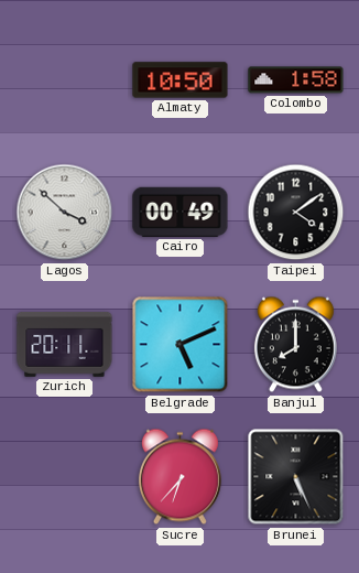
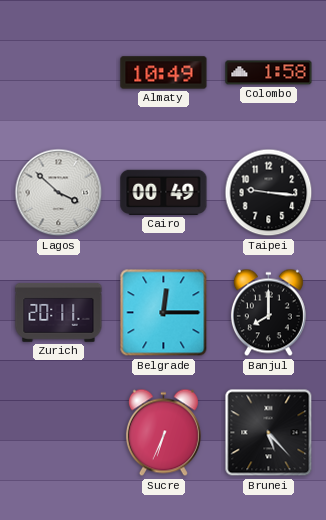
Almaty: 10:50 -> 10:49
Taipei: 4:09 -> 9:16
Belgrade: 5:11 -> 12:15
Sucre: 6:37 -> 6:34
Brunei: 5:26 -> 5:23
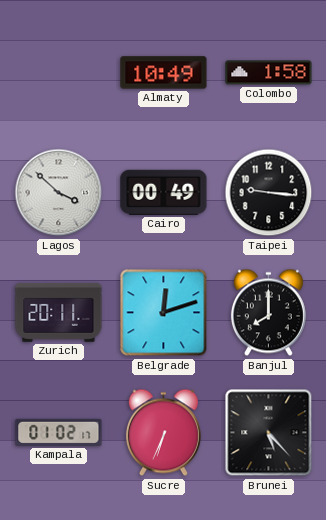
Belgrade: 12:15 -> 12:12
Kampala: none -> 01:02
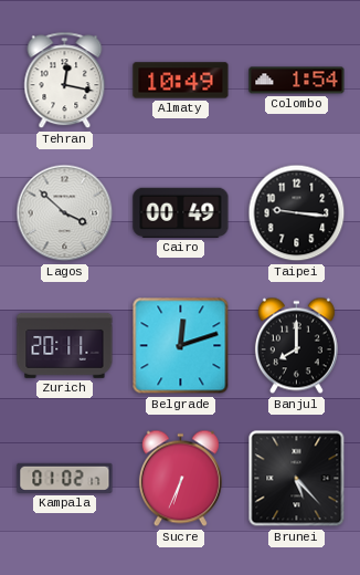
Tehran: none -> 12:17
Colombo: 1:58 -> 1:54
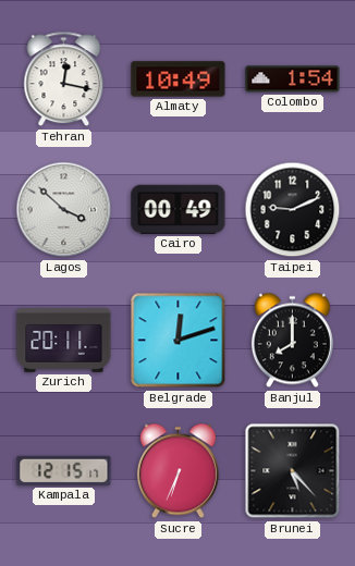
Taipei: 9:16 -> 9:11
Kampala: 01:02 -> 12:15
